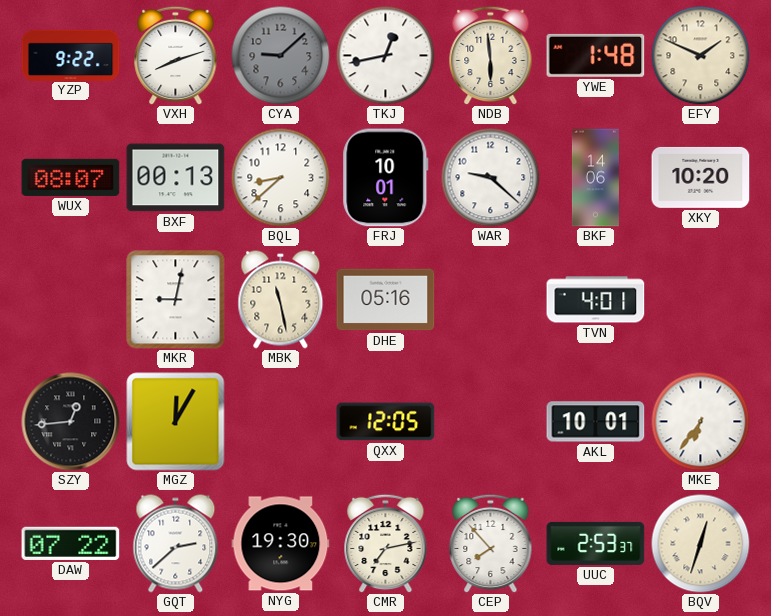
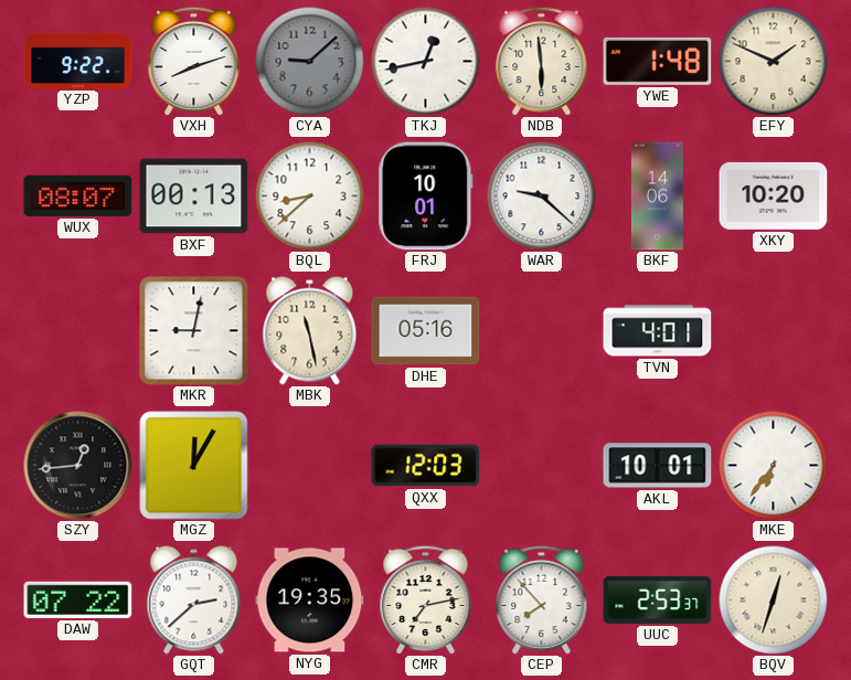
QXX: 12:05 -> 12:03
NYG: 19:30 -> 19:35
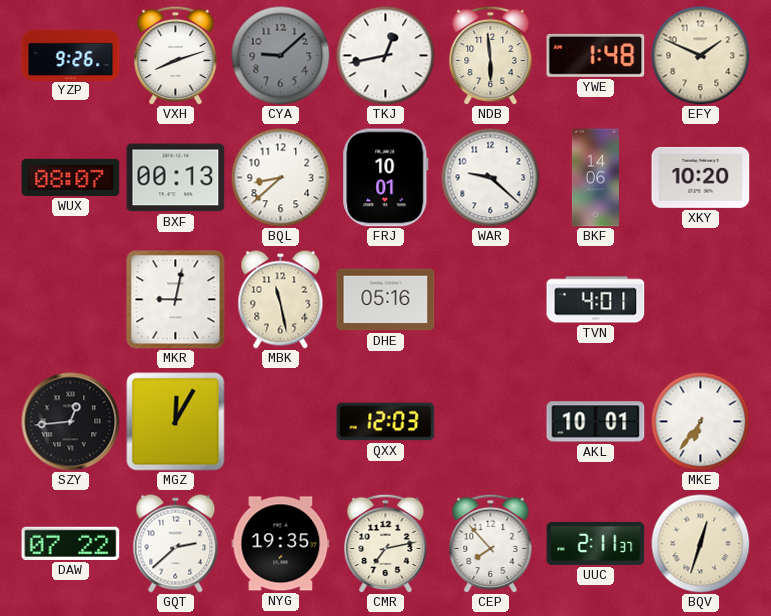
YZP: 9:22 -> 9:26
UUC: 2:53 -> 2:11
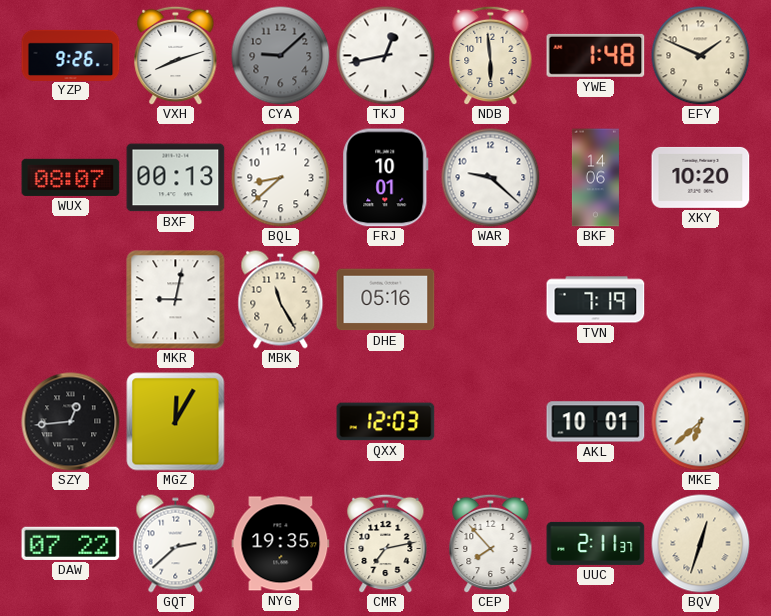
MBK: 11:28 -> 11:25
TVN: 4:01 -> 7:19
MKE: 6:36 -> 6:38
